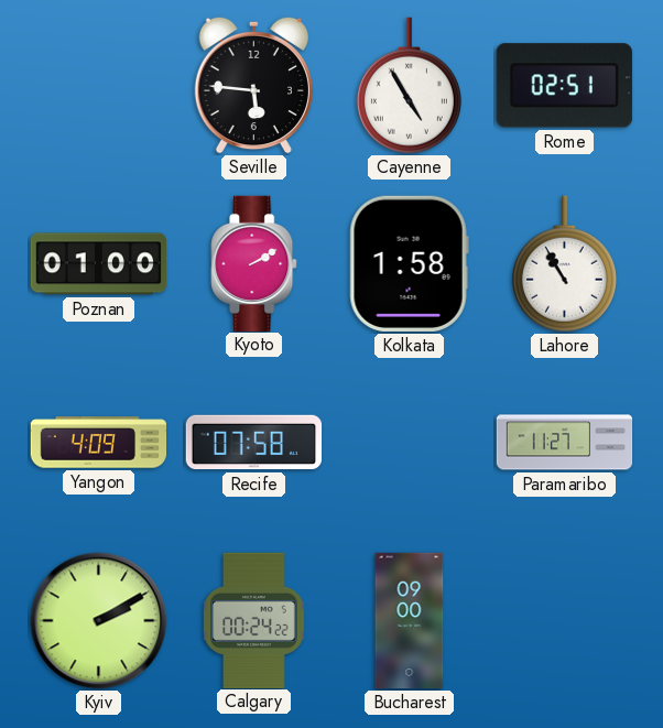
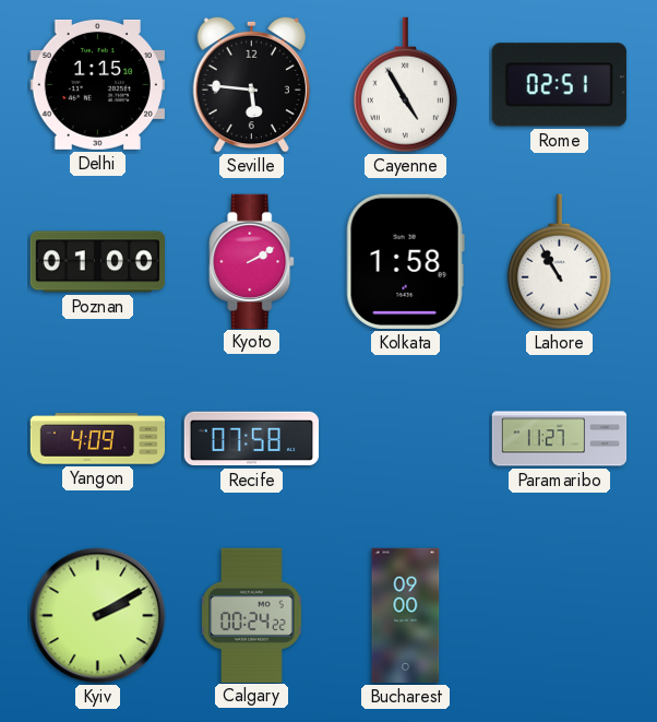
Delhi: none -> 1:15
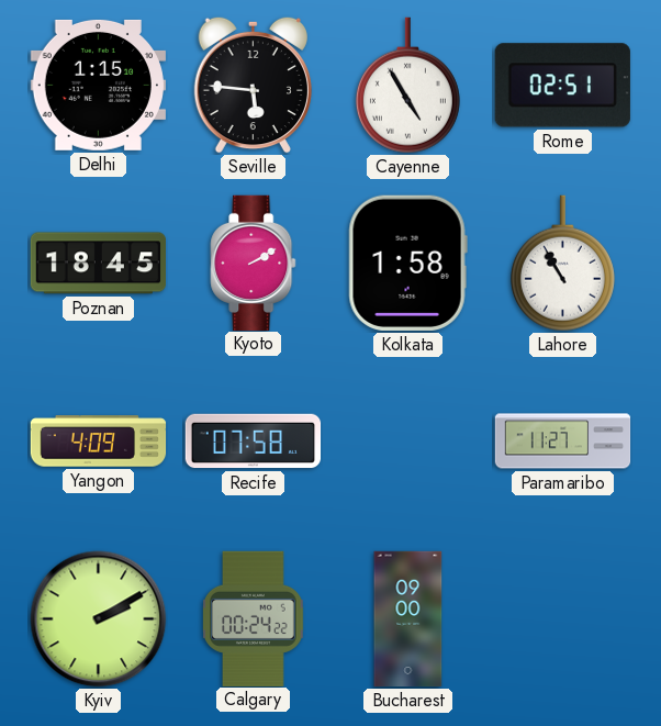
Poznan: 01:00 -> 18:45
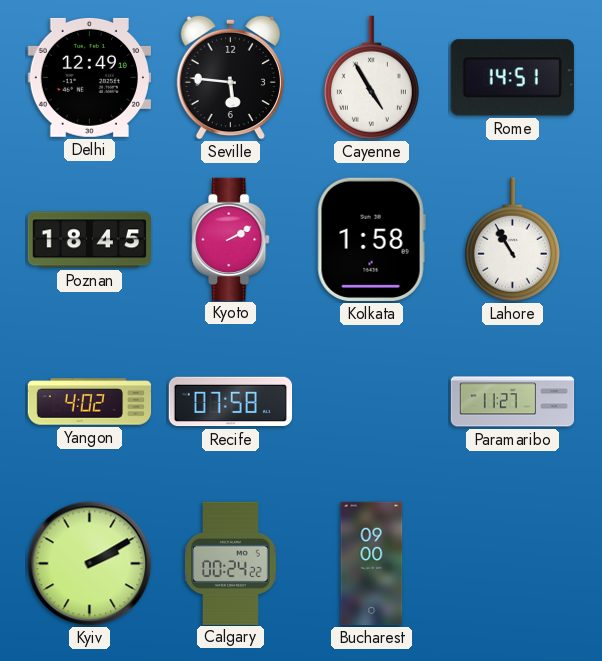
Delhi: 1:15 -> 12:49
Rome: 02:51 -> 14:51
Yangon: 4:09 -> 4:02
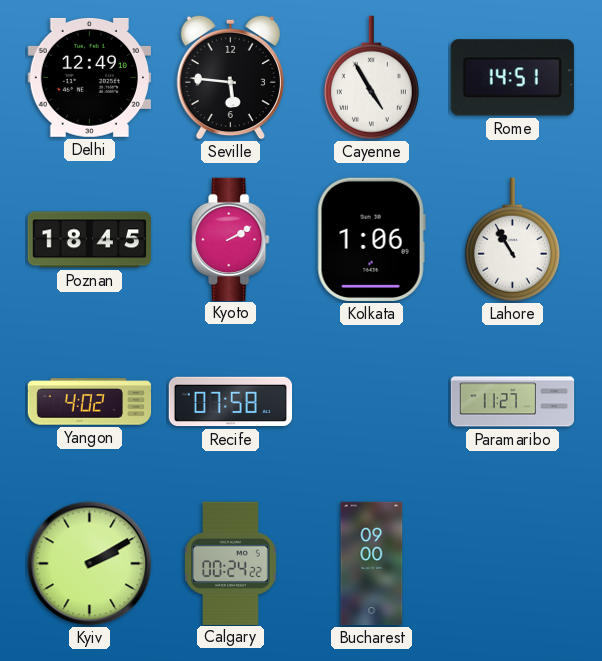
Kolkata: 1:58 -> 1:06
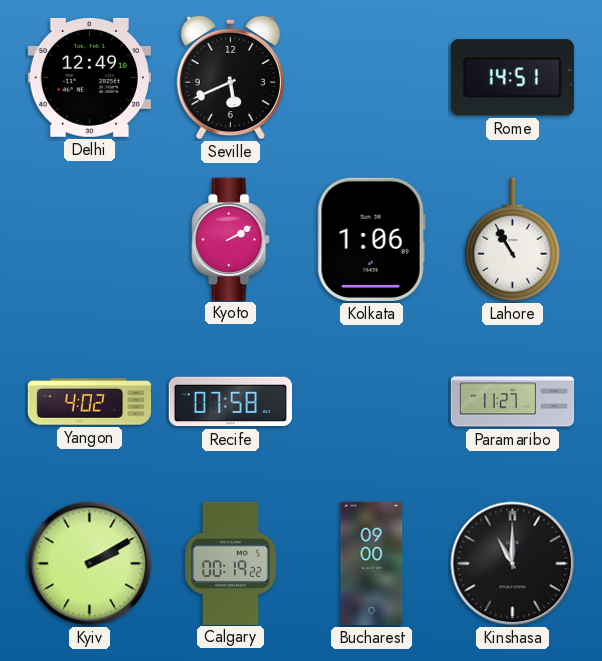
Seville: 5:46 -> 5:41
Cayenne: 4:55 -> none
Poznan: 18:45 -> none
Calgary: 00:24 -> 00:19
Kinshasa: none -> 11:00
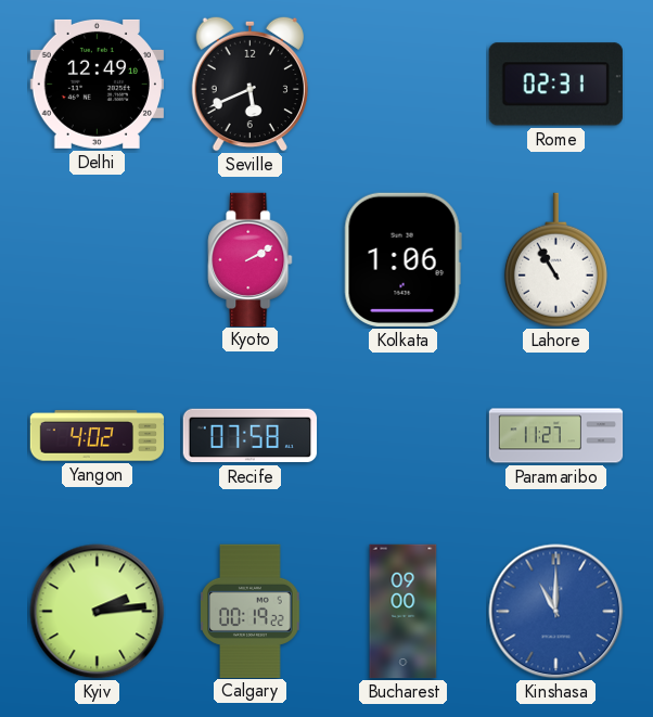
Rome: 14:51 -> 02:31
Kyiv: 2:10 -> 2:14
Kinshasa dial: black -> blue
